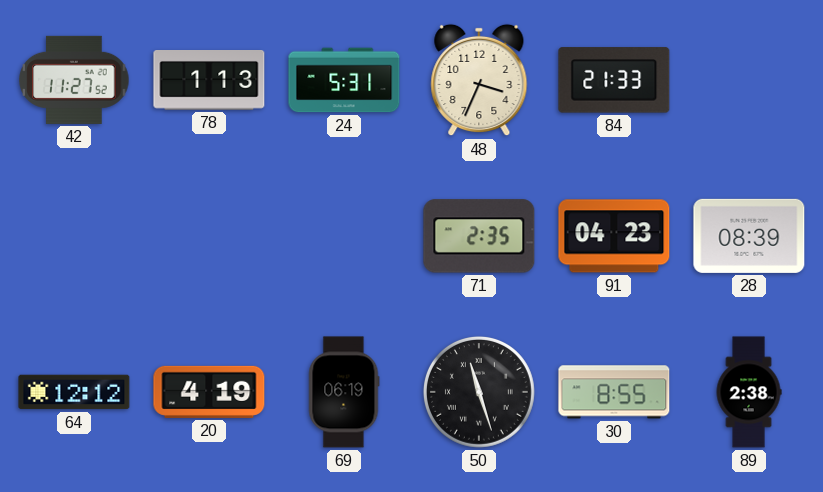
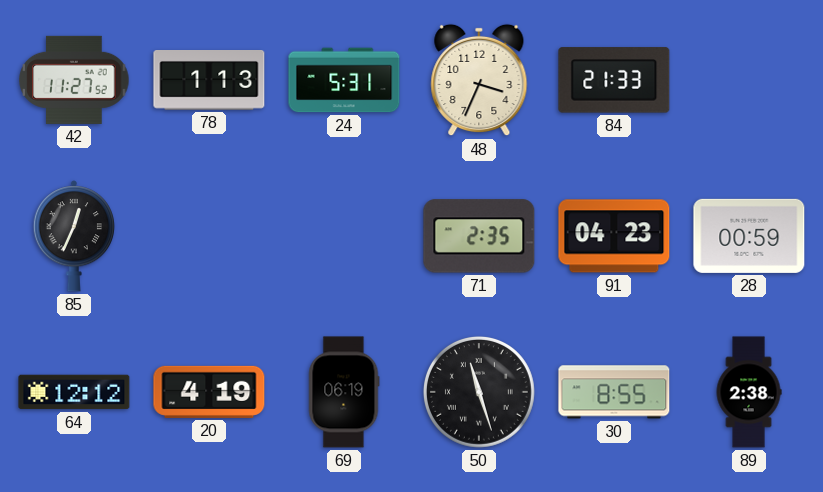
85: none -> 12:34
28: 08:39 -> 00:59
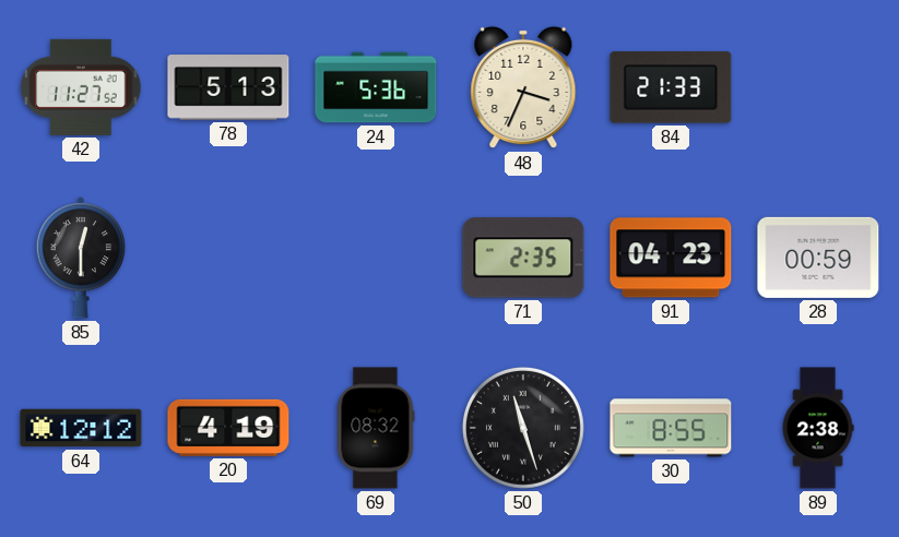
78: 1:13 -> 5:13
24: 5:31 -> 5:36
85: 12:34 -> 12:30
69: 06:19 -> 08:32
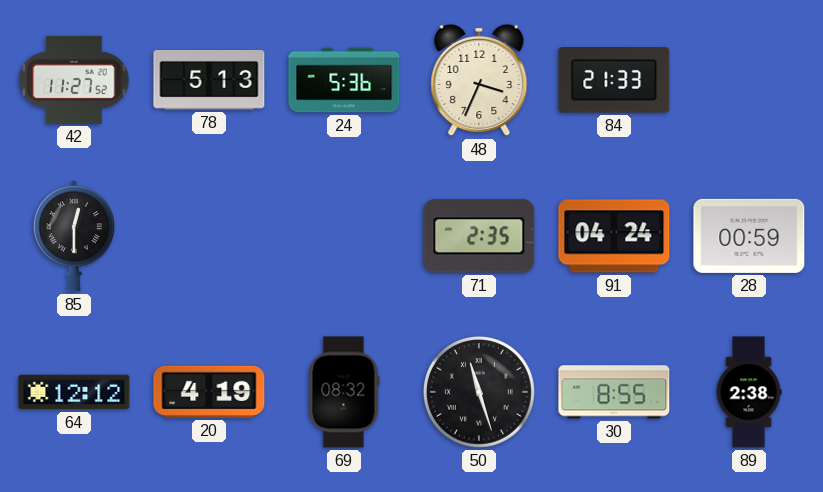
91: 04:23 -> 04:24
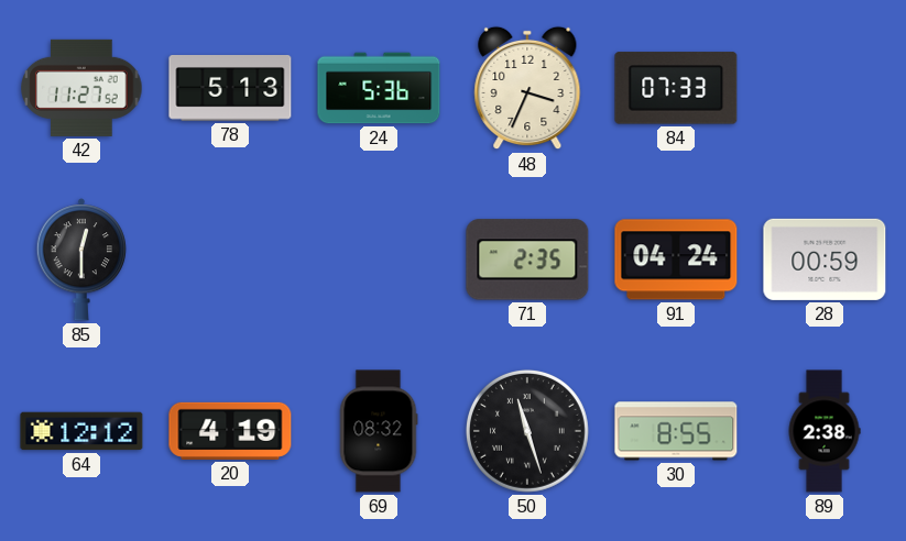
84: 21:33 -> 07:33
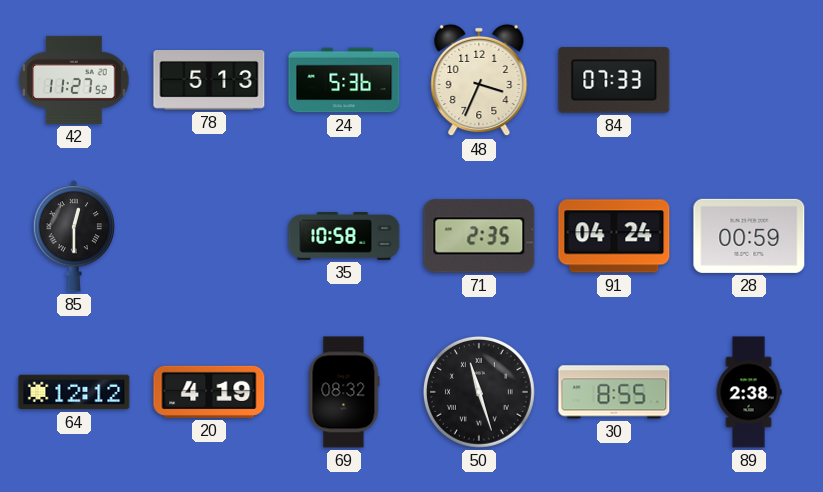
35: none -> 10:58
